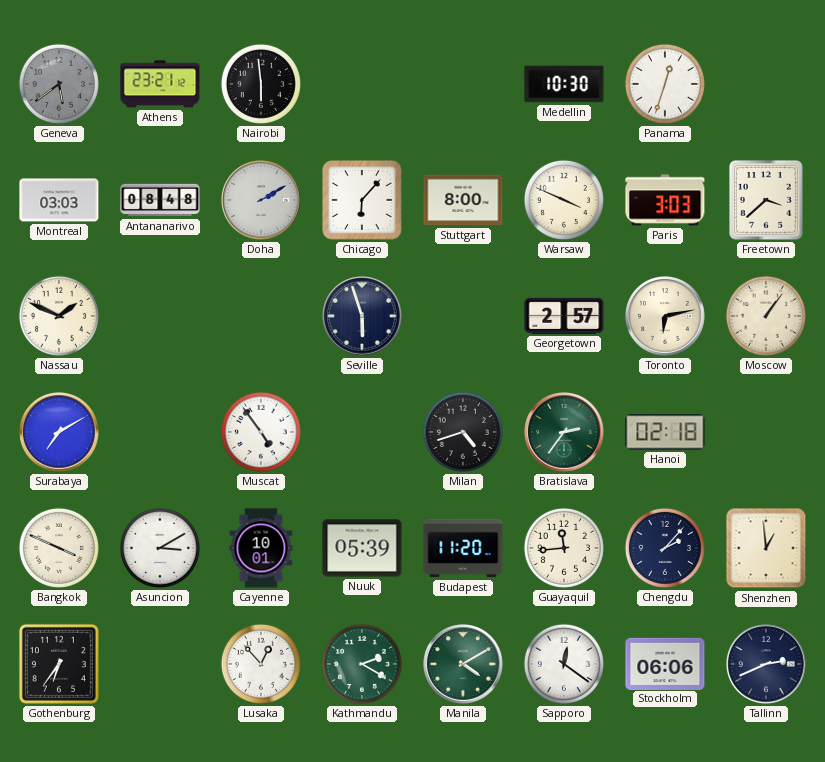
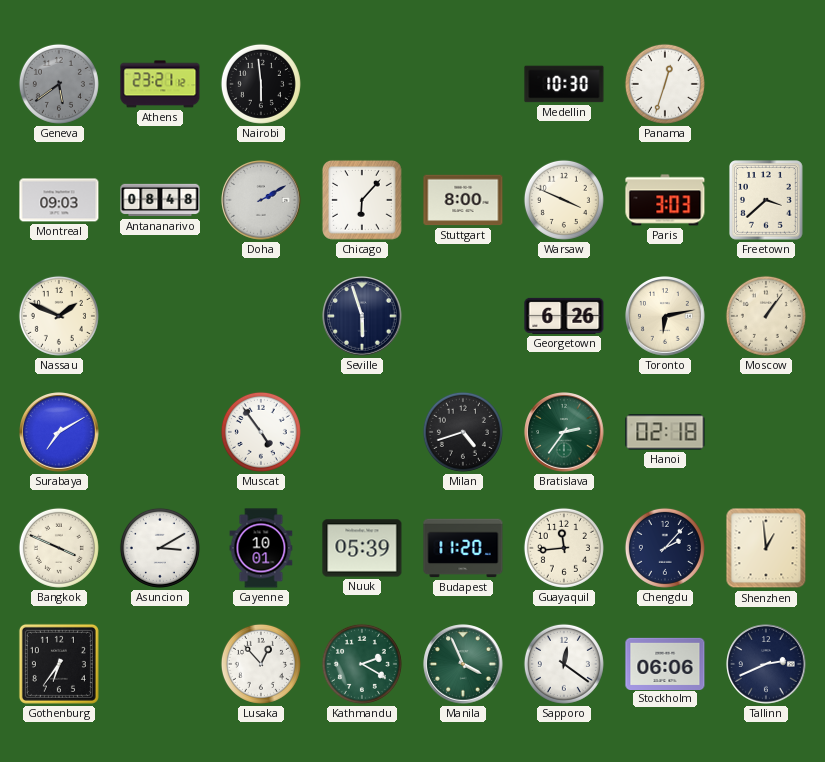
Montreal: 03:03 -> 09:03
Georgetown: 2:57 -> 6:26
Manila: 4:10 -> 3:56
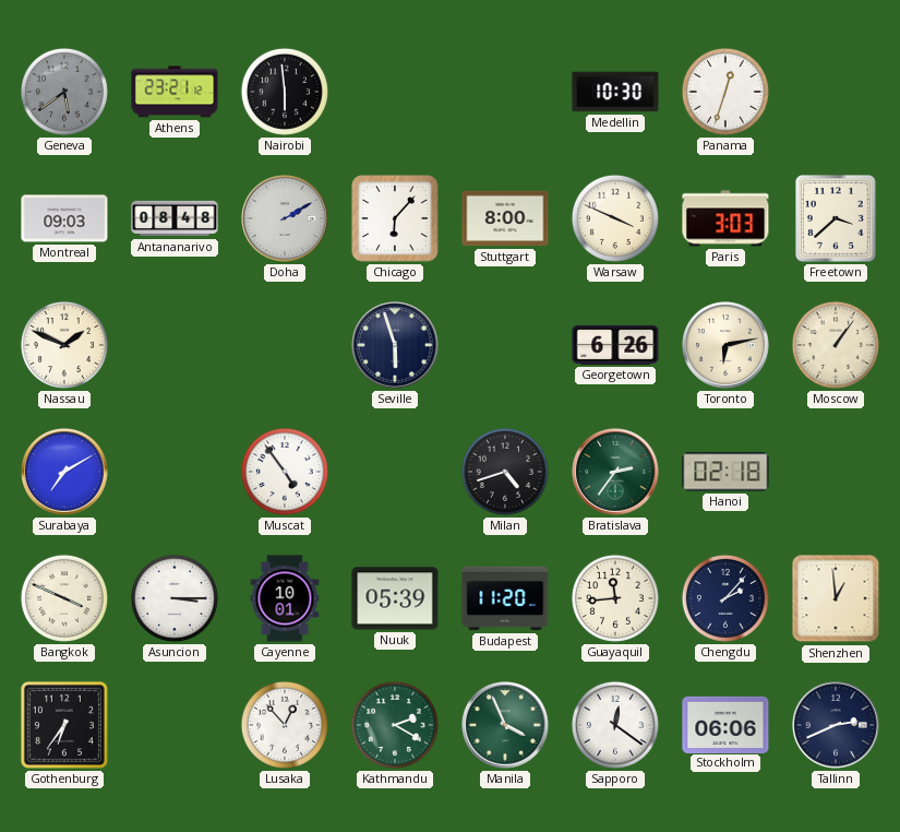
Asuncion: 3:10 -> 3:15
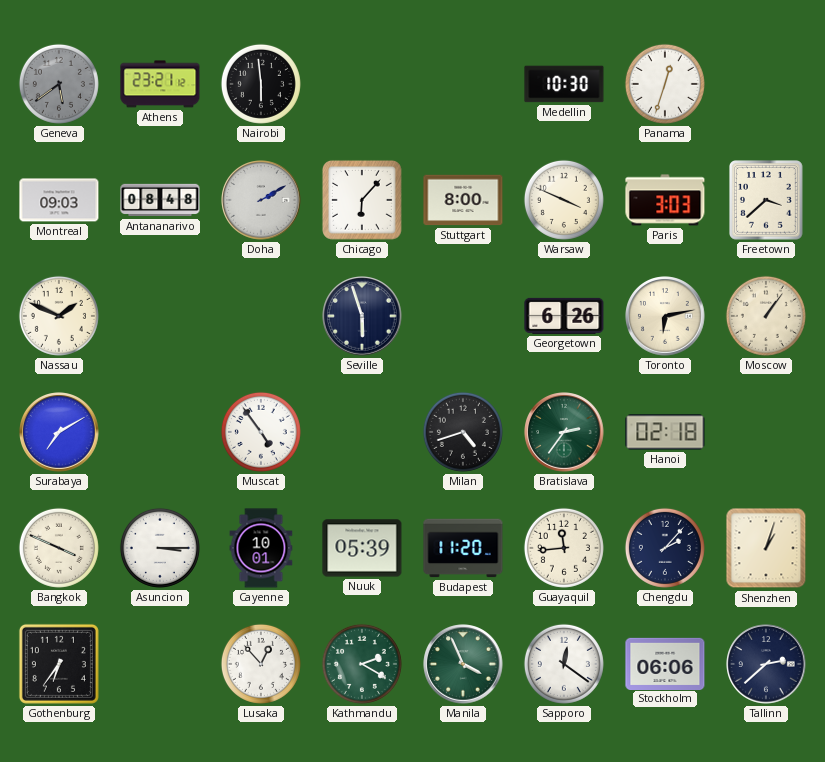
Shenzhen: 12:59 -> 1:03
Tallinn: 2:41 -> 2:38
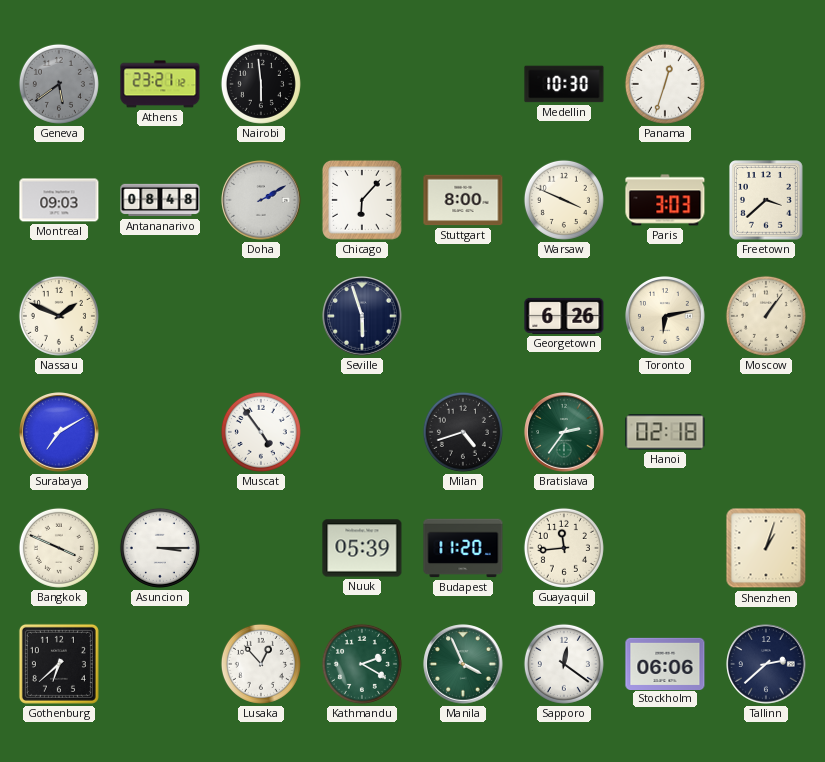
Cayenne: 10:01 -> none
Chengdu: 2:07 -> none
Gothenburg: 6:36 -> 6:38
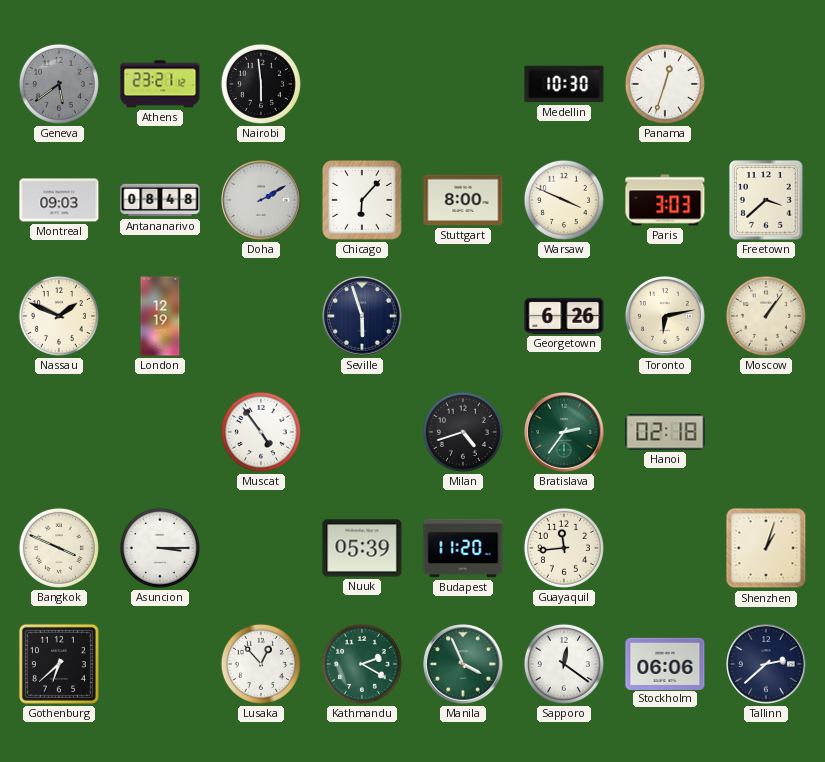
London: none -> 12:19
Surabaya: 7:10 -> none
